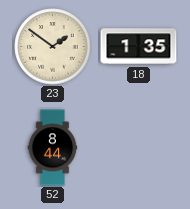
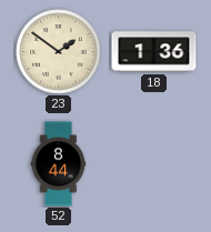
18: 1:35 -> 1:36
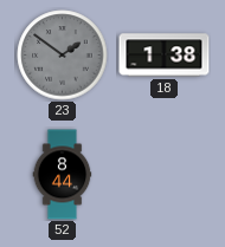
23 dial: cream -> grey
18: 1:36 -> 1:38
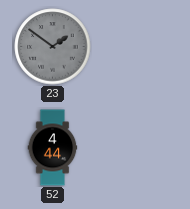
18: 1:38 -> none
52: 8:44 -> 4:44
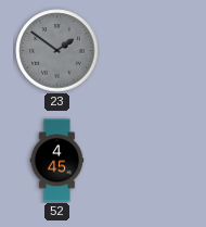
52: 4:44 -> 4:45
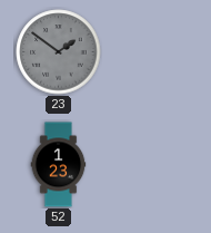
52: 4:45 -> 1:23
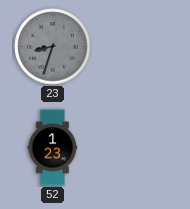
23: 1:51 -> 8:33
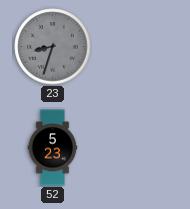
52: 1:23 -> 5:23
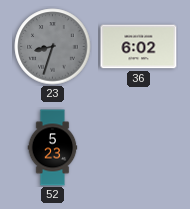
36: none -> 6:02
